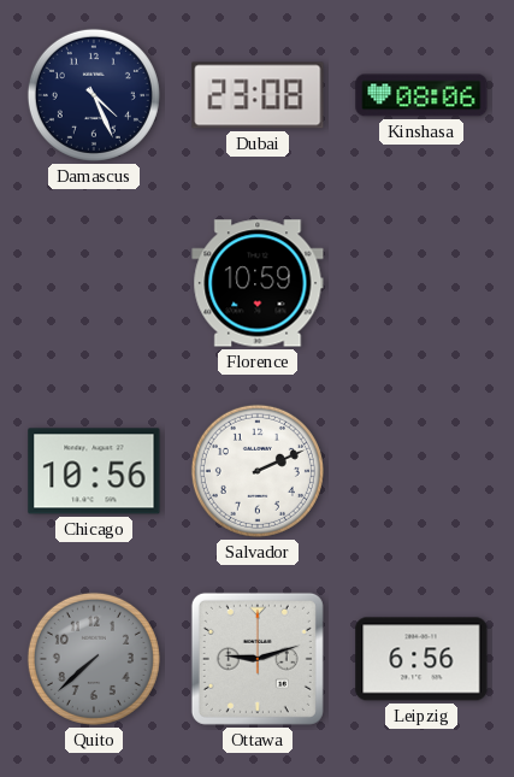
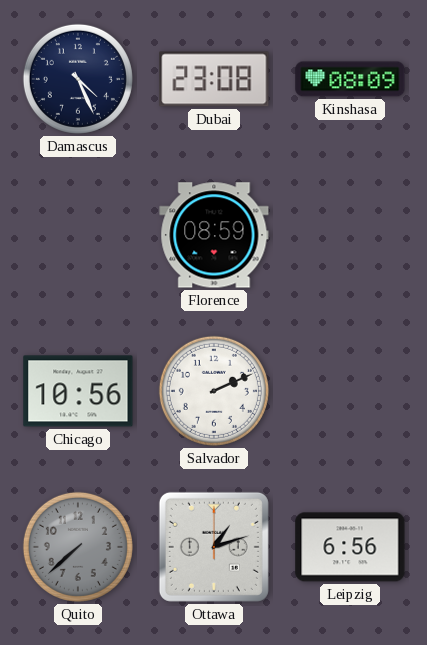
Kinshasa: 08:06 -> 08:09
Florence: 10:59 -> 08:59
Ottawa: 9:12 -> 1:12
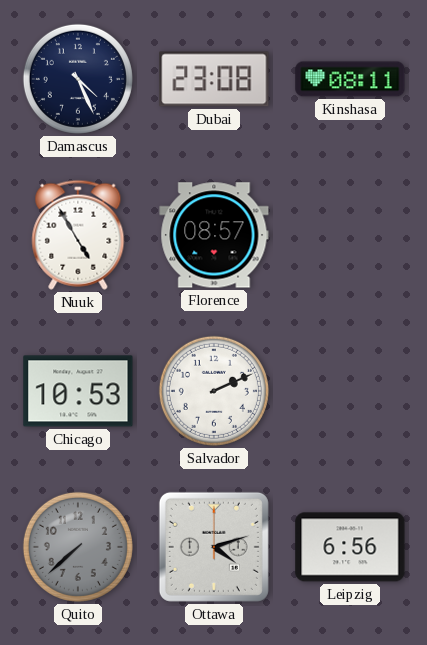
Kinshasa: 08:09 -> 08:11
Nuuk: none -> 4:55
Florence: 08:59 -> 08:57
Chicago: 10:56 -> 10:53
Ottawa: 1:12 -> 4:12
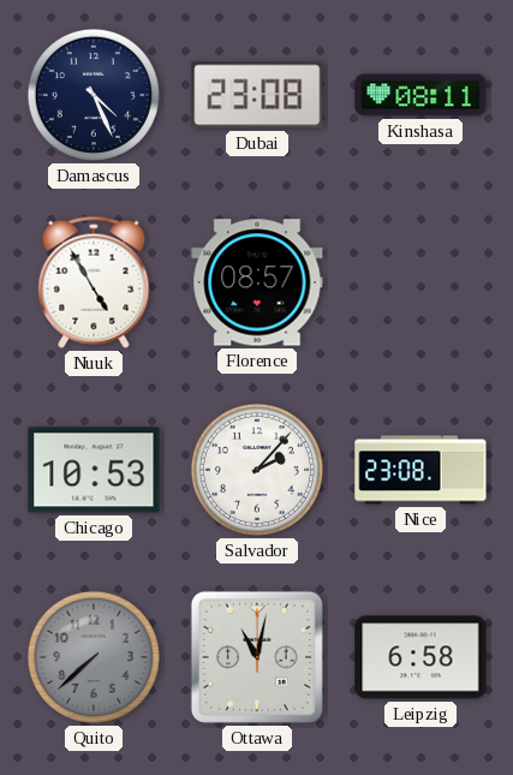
Salvador: 2:11 -> 2:07
Nice: none -> 23:08
Ottawa: 4:12 -> 11:02
Leipzig: 6:56 -> 6:58
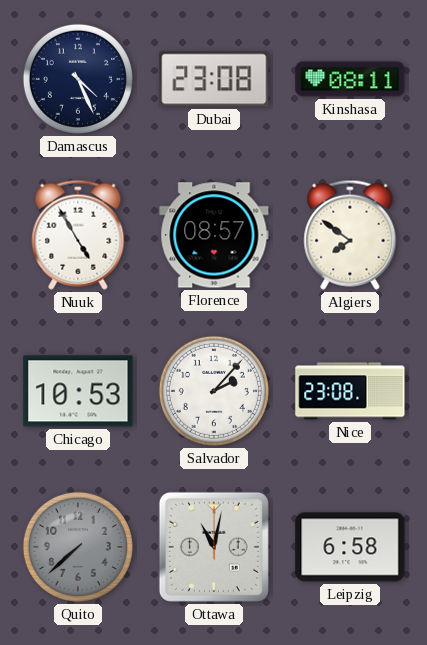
Algiers: none -> 7:51
